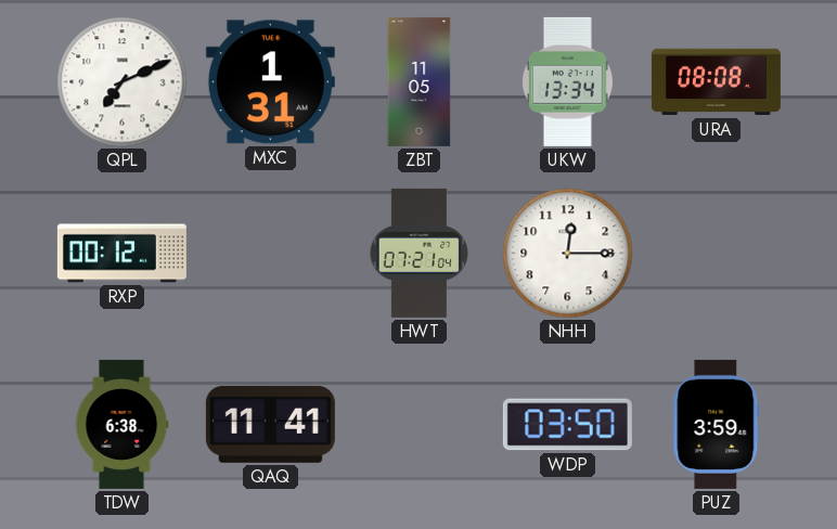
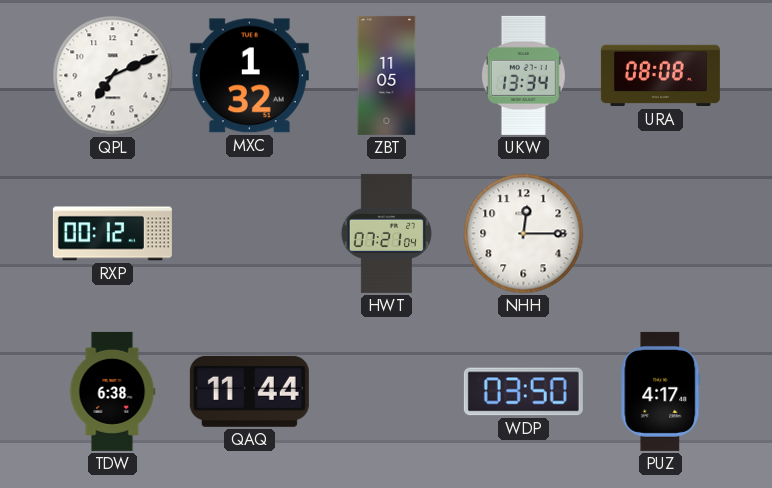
MXC: 1:31 -> 1:32
QAQ: 11:41 -> 11:44
PUZ: 3:59 -> 4:17
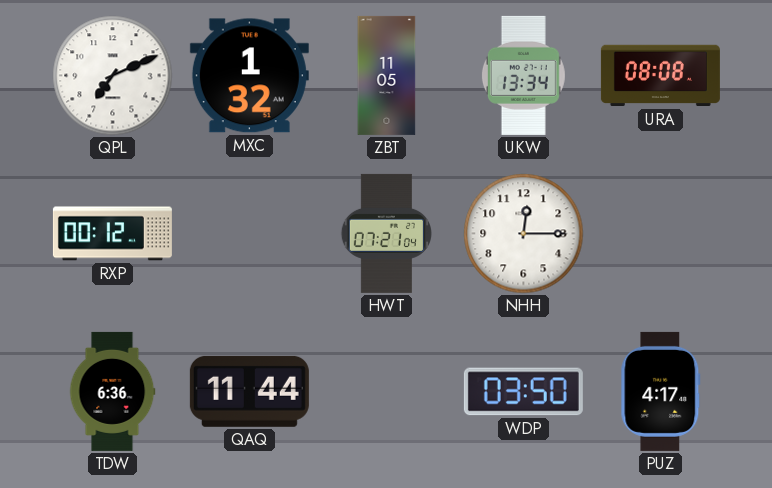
TDW: 6:38 -> 6:36
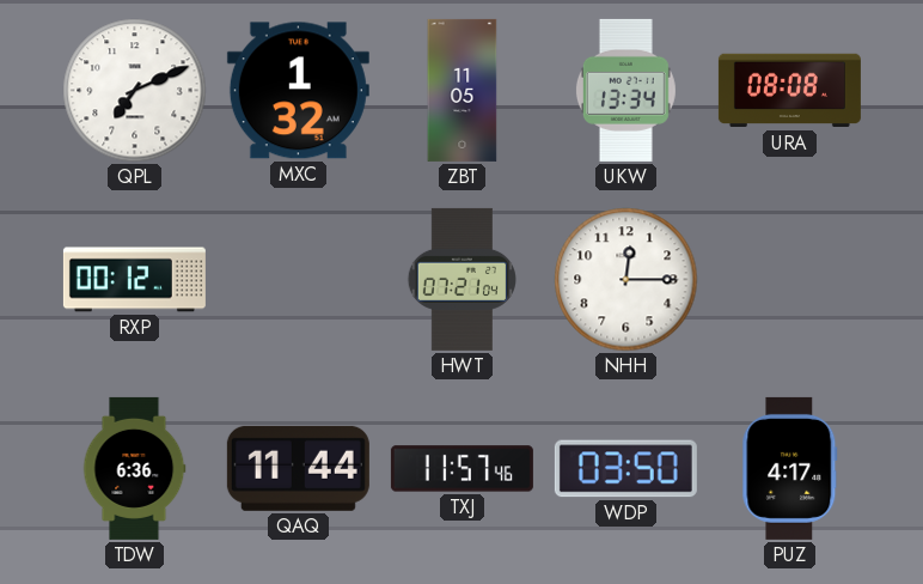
TXJ: none -> 11:57
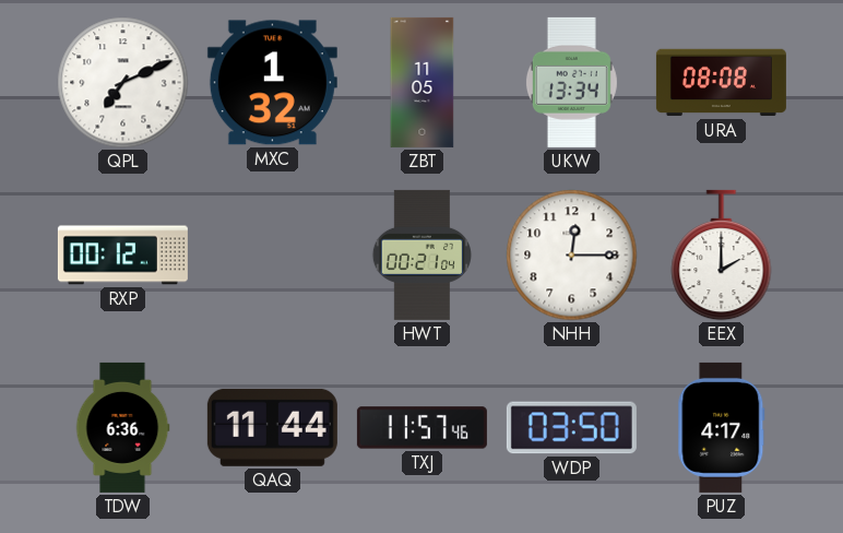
HWT: 07:21 -> 00:21
EEX: none -> 2:00
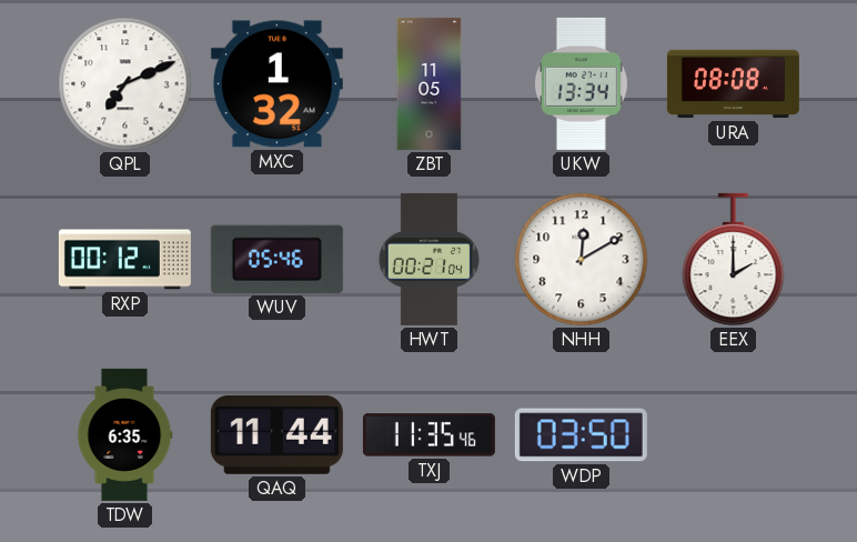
WUV: none -> 05:46
NHH: 12:15 -> 12:10
TDW: 6:36 -> 6:35
TXJ: 11:57 -> 11:35
PUZ: 4:17 -> none
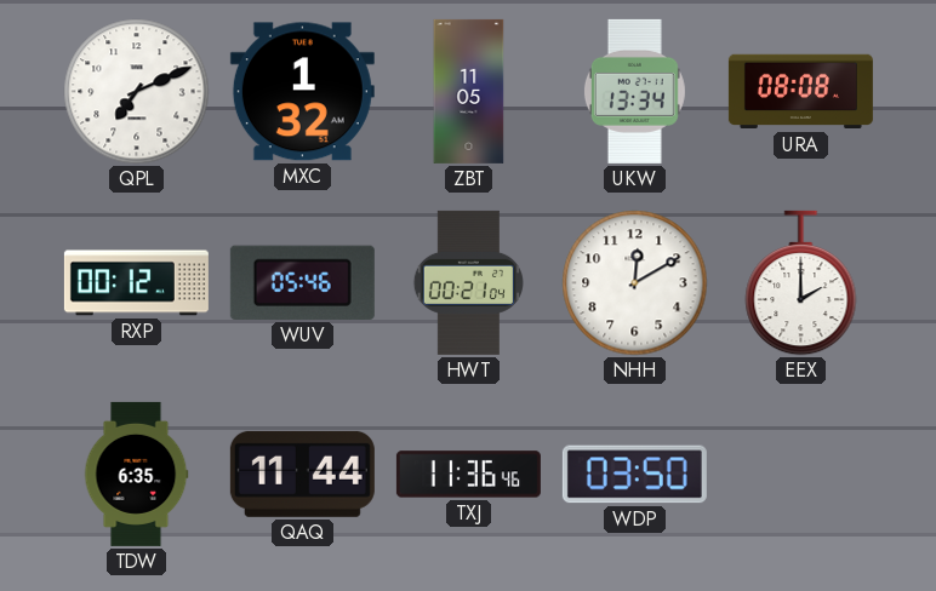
TXJ: 11:35 -> 11:36
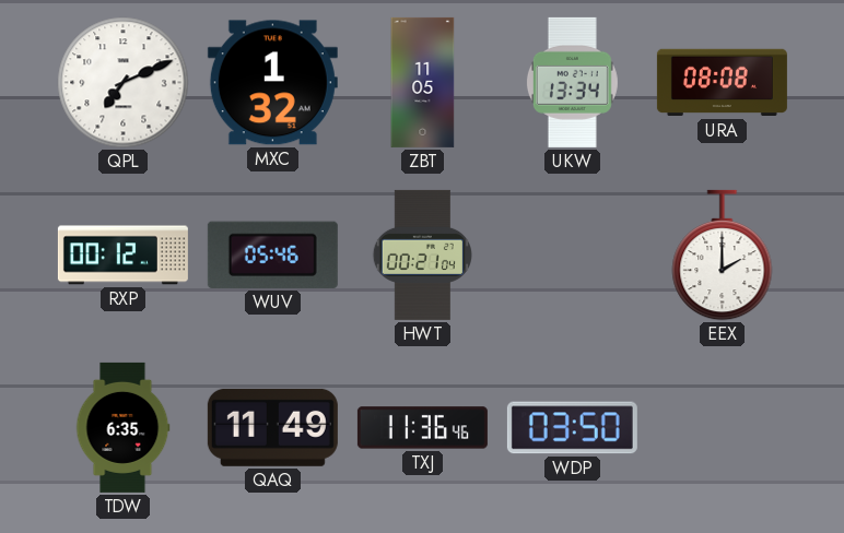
NHH: 12:10 -> none
QAQ: 11:44 -> 11:49
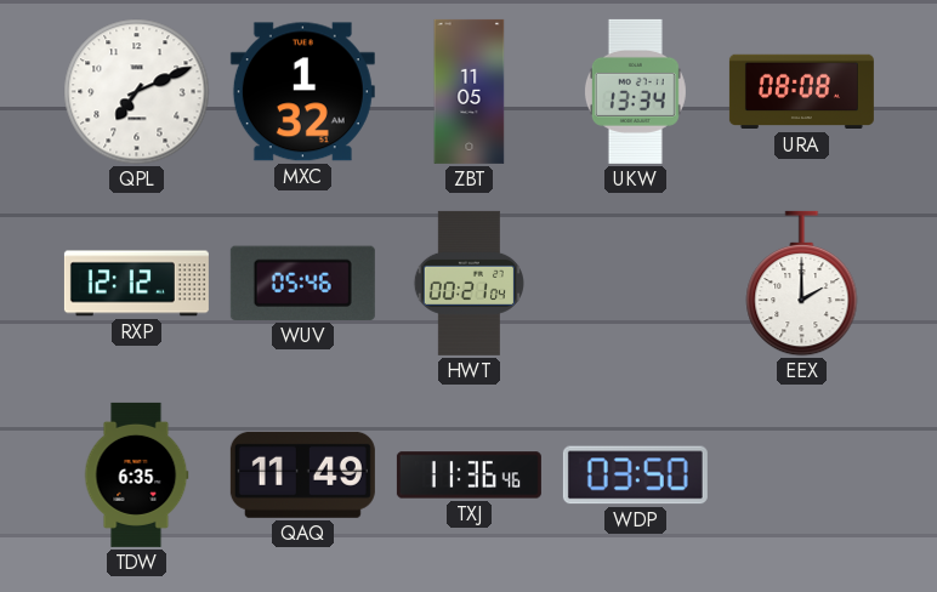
RXP: 00:12 -> 12:12
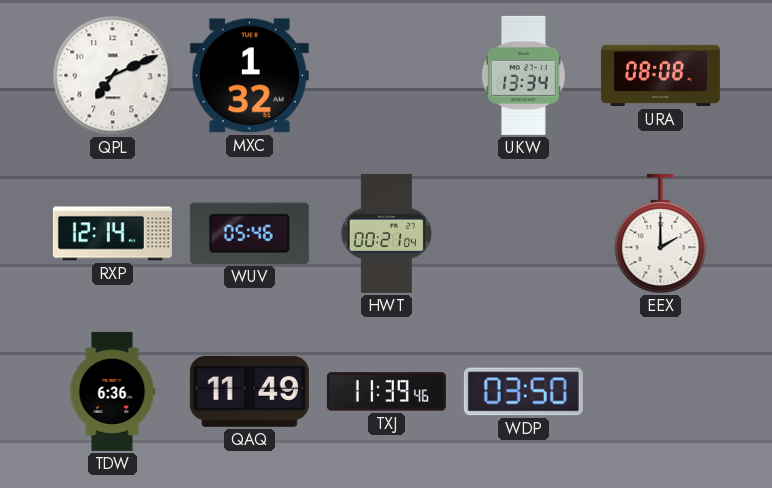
ZBT: 11:05 -> none
RXP: 12:12 -> 12:14
TDW: 6:35 -> 6:36
TXJ: 11:36 -> 11:39
